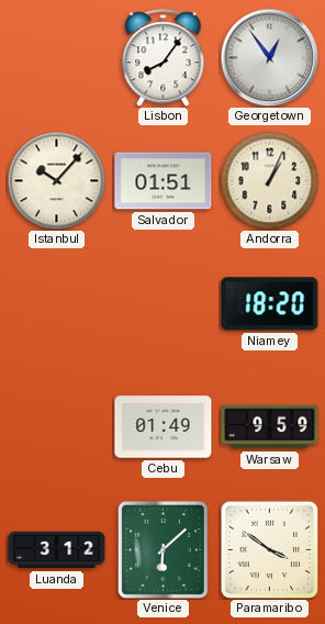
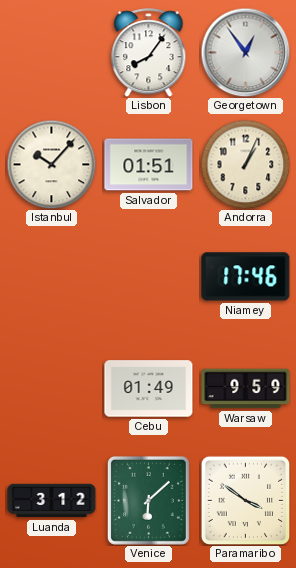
Niamey: 18:20 -> 17:46
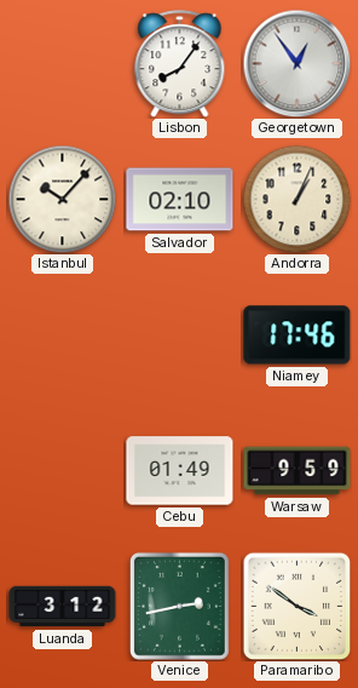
Salvador: 01:51 -> 02:10
Venice: 6:08 -> 2:43
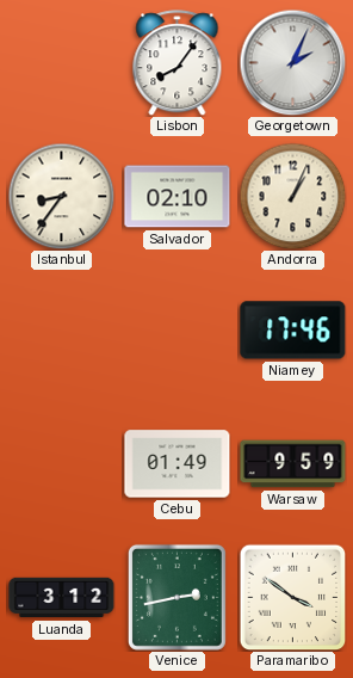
Georgetown: 12:54 -> 2:04
Istanbul: 10:07 -> 8:36
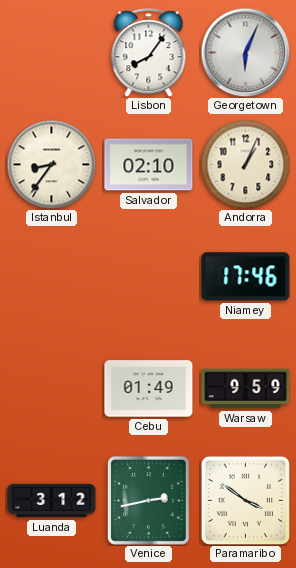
Georgetown: 2:04 -> 6:04
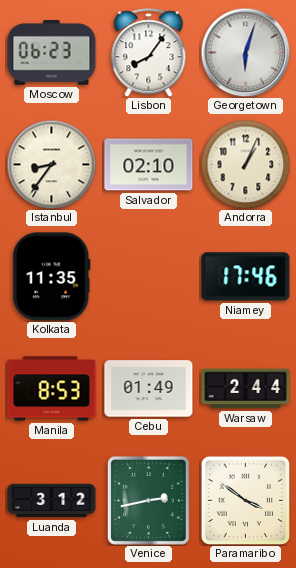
Moscow: none -> 06:23
Georgetown: 6:04 -> 6:03
Kolkata: none -> 11:35
Manila: none -> 8:53
Warsaw: 9:59 -> 2:44
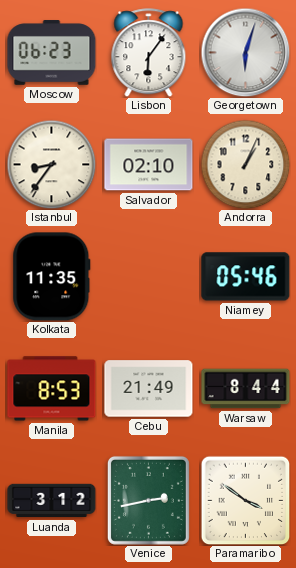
Lisbon: 8:06 -> 6:06
Niamey: 17:46 -> 05:46
Cebu: 01:49 -> 21:49
Warsaw: 2:44 -> 8:44
